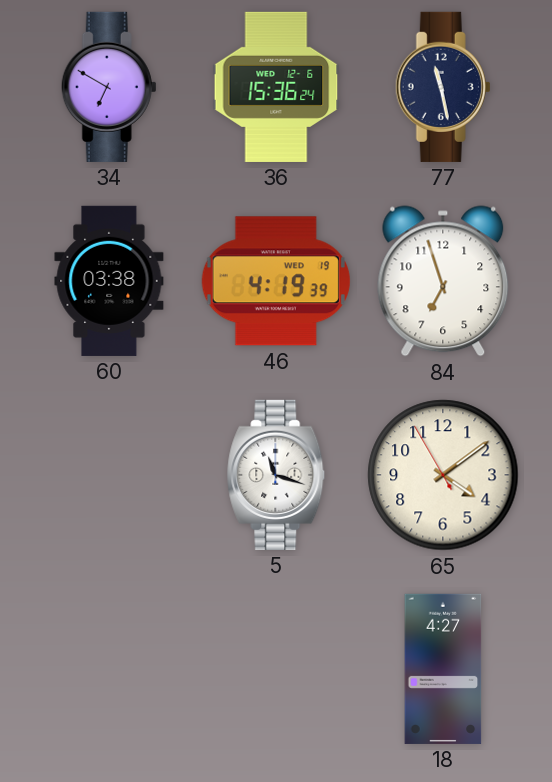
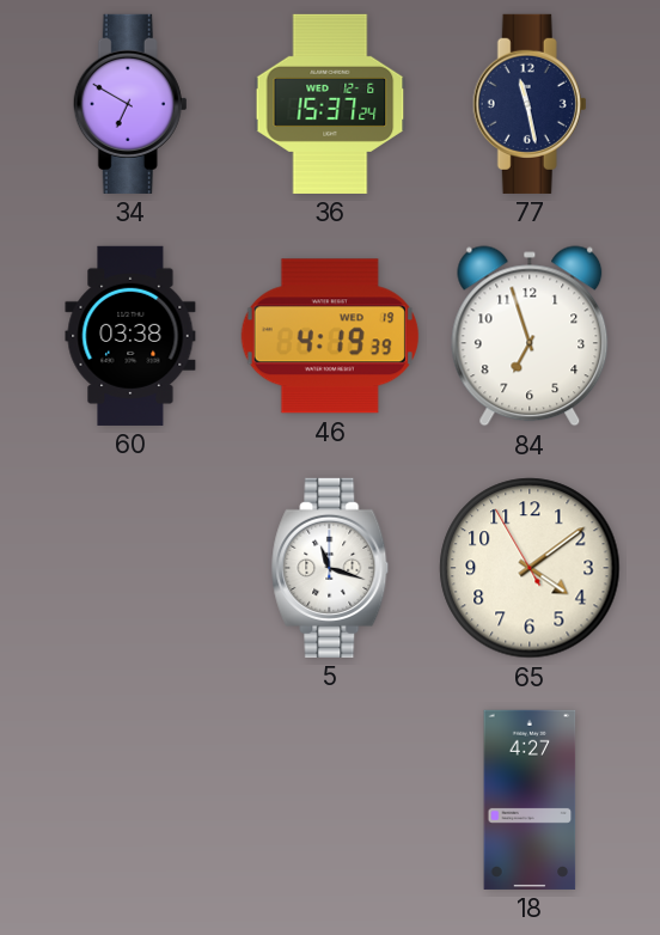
36: 15:36 -> 15:37
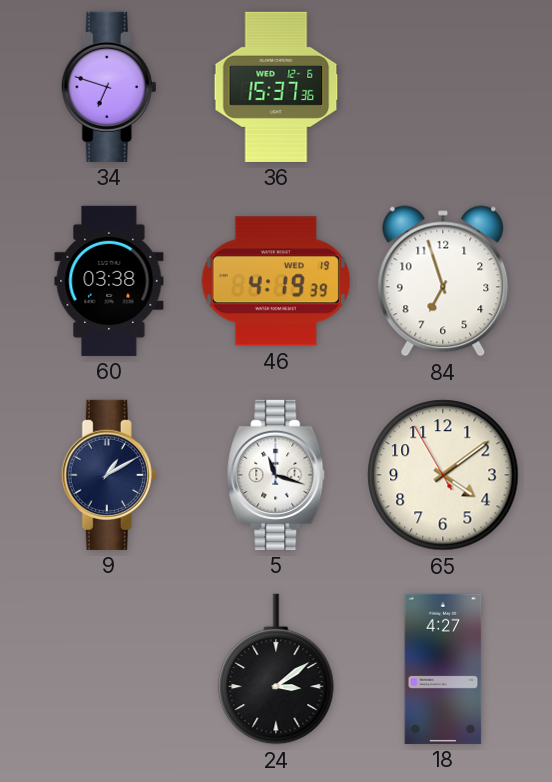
34: 6:50 -> 6:48
36: 15:37:24 -> 15:37:36
77: 11:28 -> none
9: none -> 1:10
24: none -> 3:09
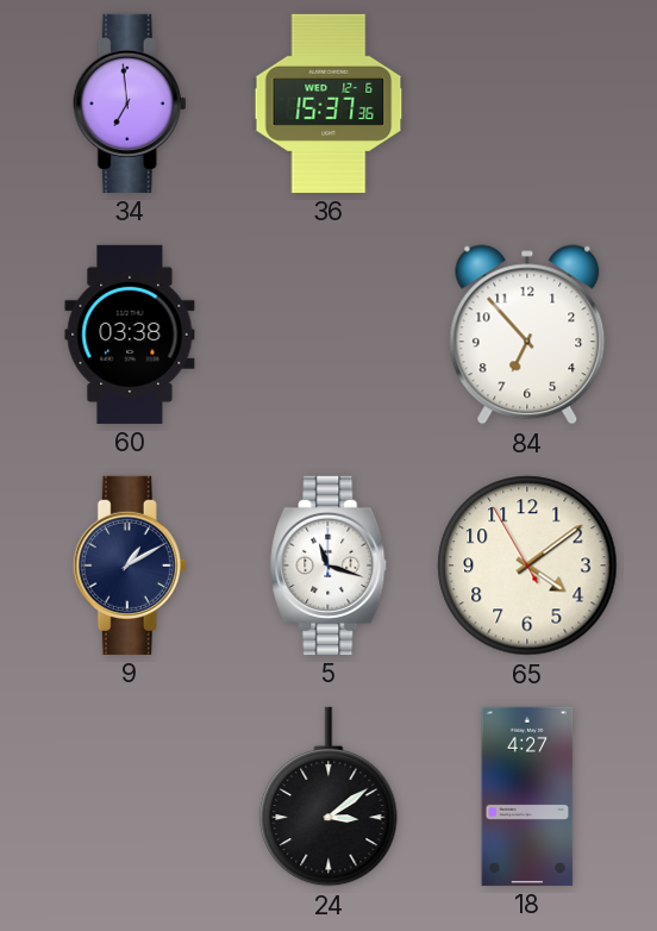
34: 6:48 -> 6:59
46: 4:19 -> none
84: 6:57 -> 6:53
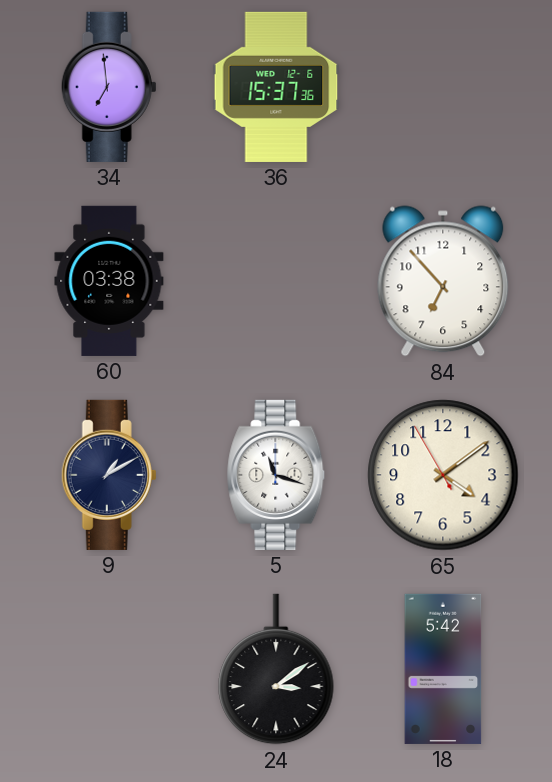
18: 4:27 -> 5:42
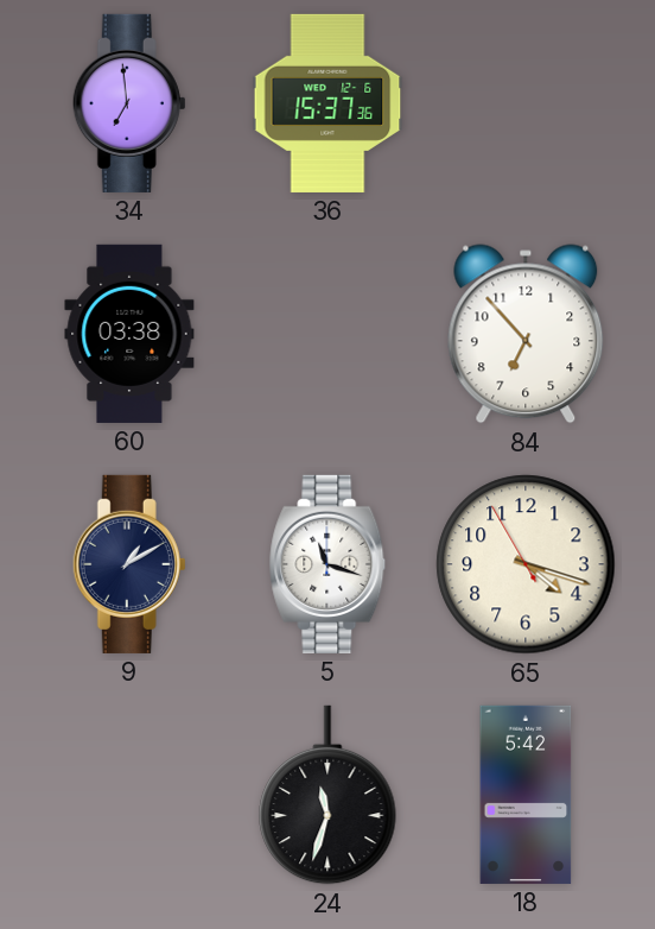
65: 4:08 -> 4:17
24: 3:09 -> 11:33
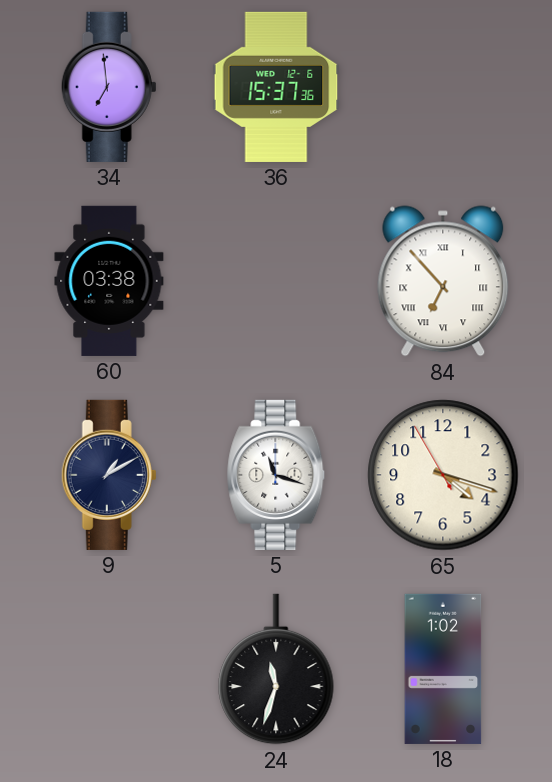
84 numerals: Arabic -> Roman
18: 5:42 -> 1:02
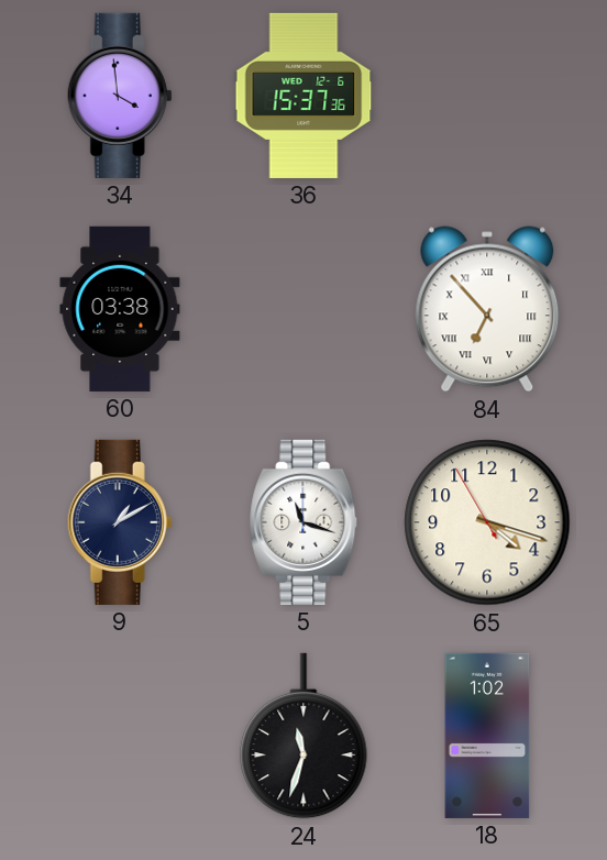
34: 6:59 -> 3:59
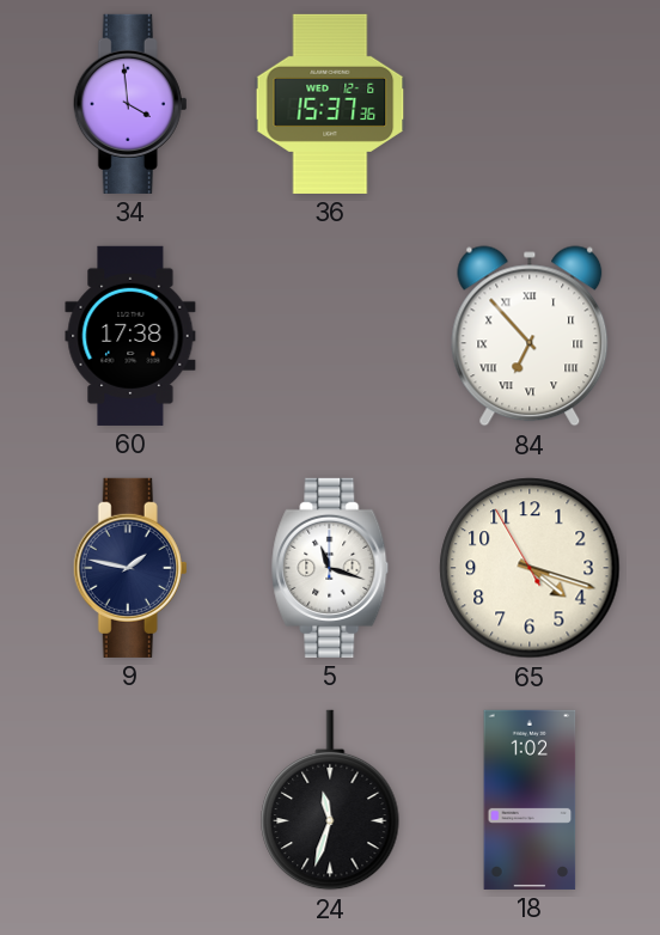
60: 03:38 -> 17:38
9: 1:10 -> 1:47
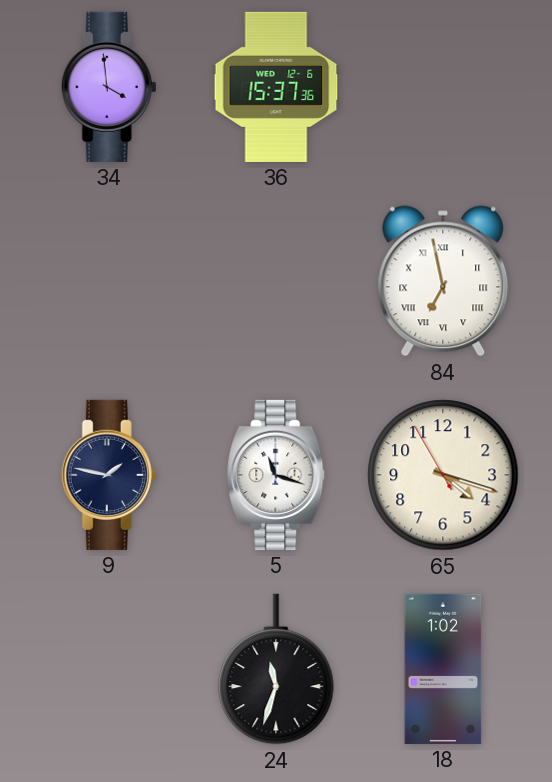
60: 17:38 -> none
84: 6:53 -> 6:58
